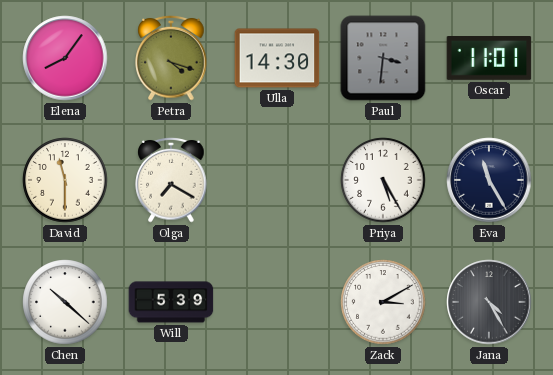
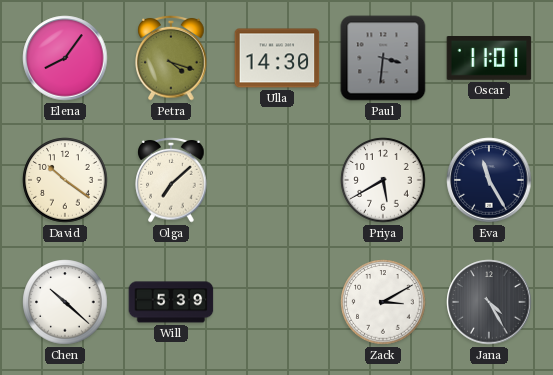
David: 11:30 -> 10:21
Olga: 7:20 -> 7:08
Priya: 5:25 -> 5:40
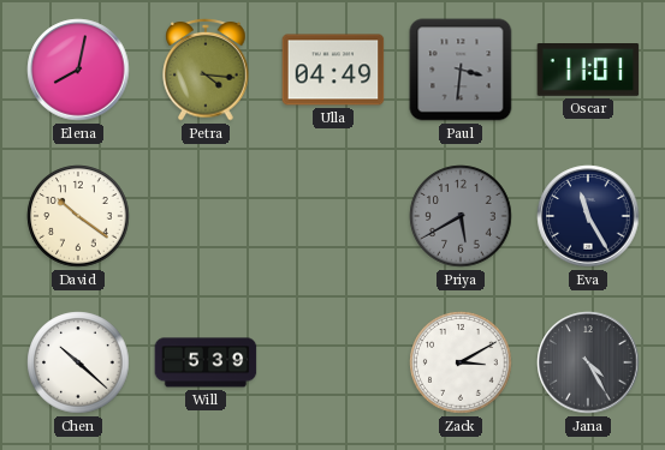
Elena: 8:06 -> 8:02
Petra: 4:18 -> 4:16
Ulla: 14:30 -> 04:49
Olga: 7:08 -> none
Priya dial: white -> grey
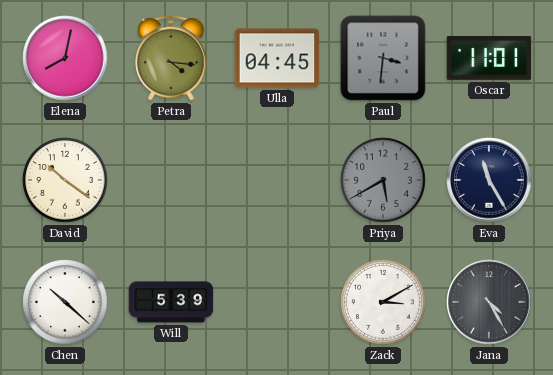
Ulla: 04:49 -> 04:45
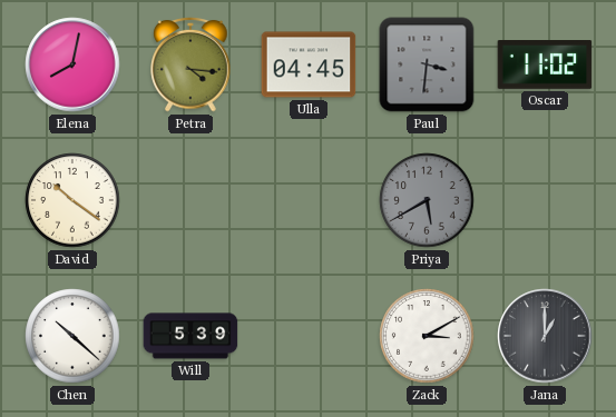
Oscar: 11:01 -> 11:02
Eva: 11:25 -> none
Jana: 4:25 -> 1:00
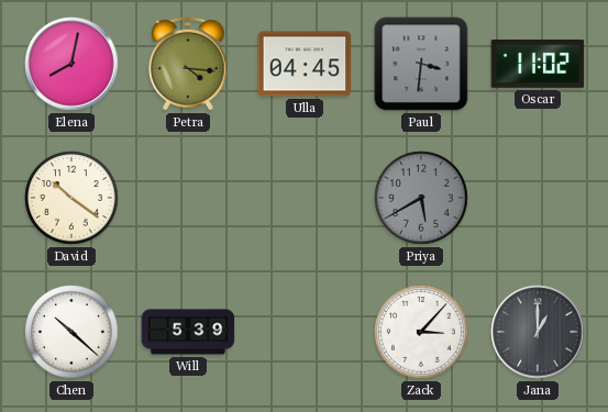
Zack: 3:10 -> 3:07
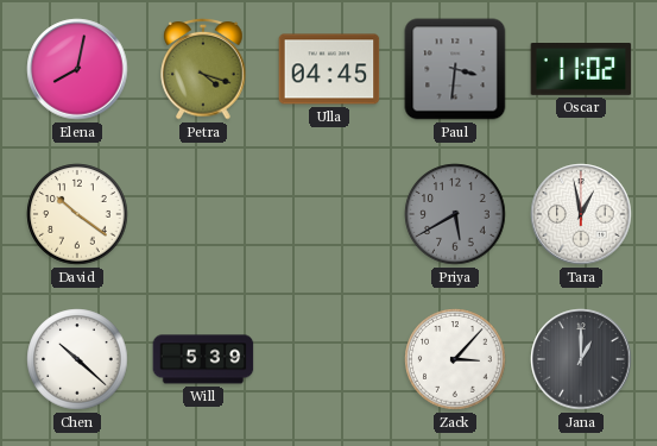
Petra: 4:16 -> 4:18
Tara: none -> 12:58
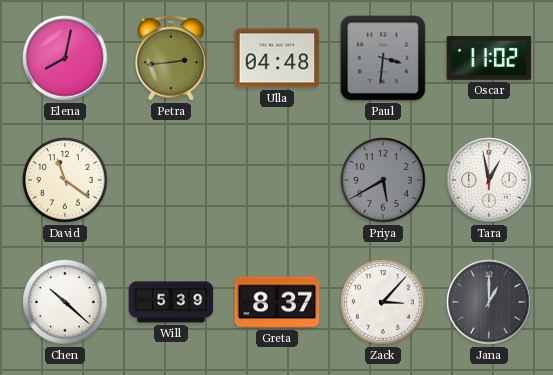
Petra: 4:18 -> 2:44
Ulla: 04:45 -> 04:48
David: 10:21 -> 11:21
Greta: none -> 8:37
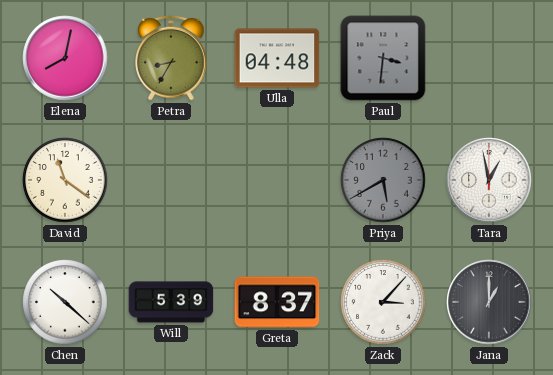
Petra: 2:44 -> 8:35
Oscar: 11:02 -> none
